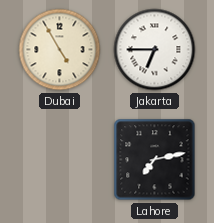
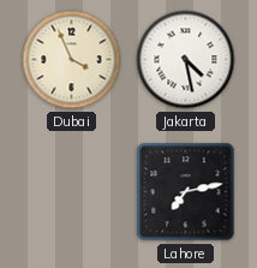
Dubai: 4:55 -> 3:56
Jakarta: 6:45 -> 4:28
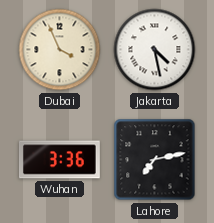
Wuhan: none -> 3:36
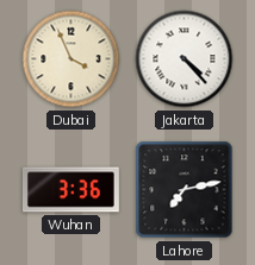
Jakarta: 4:28 -> 4:23
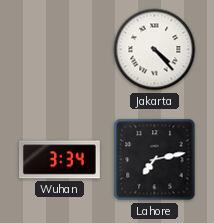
Dubai: 3:56 -> none
Wuhan: 3:36 -> 3:34
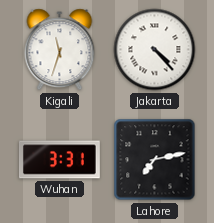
Kigali: none -> 11:33
Wuhan: 3:34 -> 3:31
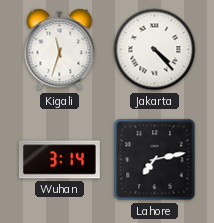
Wuhan: 3:31 -> 3:14
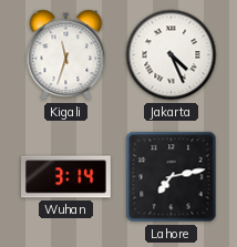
Jakarta: 4:23 -> 4:26
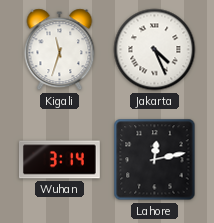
Lahore: 7:13 -> 12:13
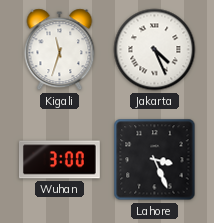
Wuhan: 3:14 -> 3:00
Lahore: 12:13 -> 3:26
